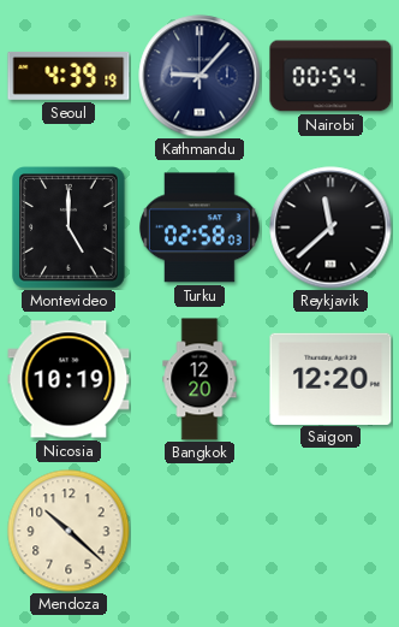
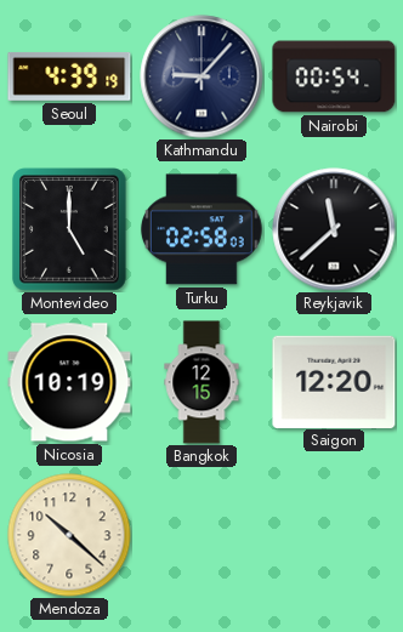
Bangkok: 12:20 -> 12:15
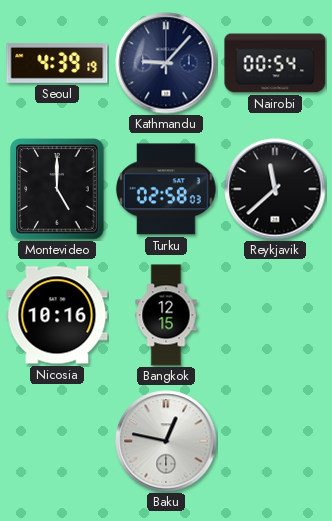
Nicosia: 10:19 -> 10:16
Saigon: 12:20 -> none
Mendoza: 10:22 -> none
Baku: none -> 12:47
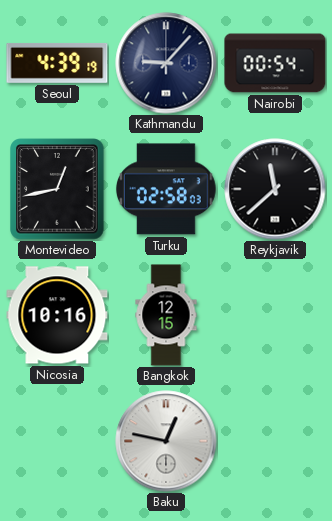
Montevideo: 5:00 -> 12:43
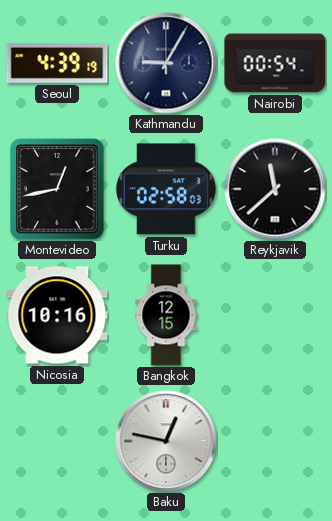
Kathmandu: 9:07 -> 9:05
